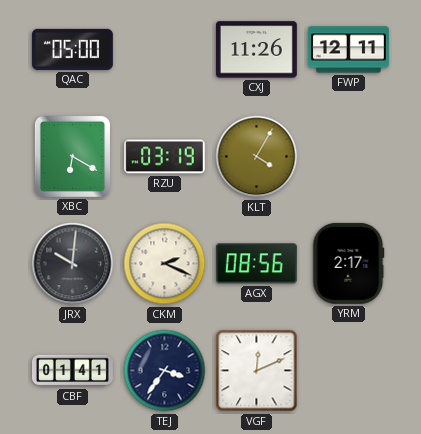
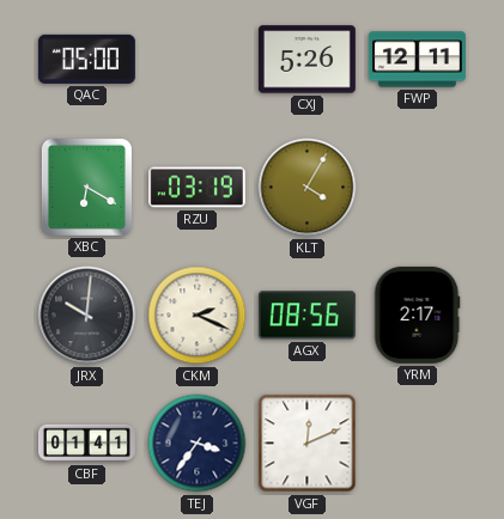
CXJ: 11:26 -> 5:26
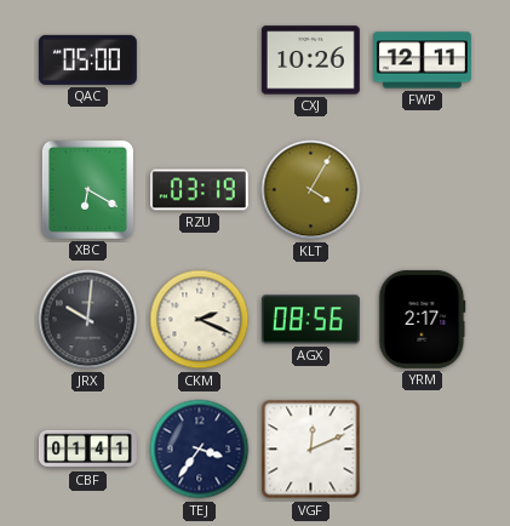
CXJ: 5:26 -> 10:26
